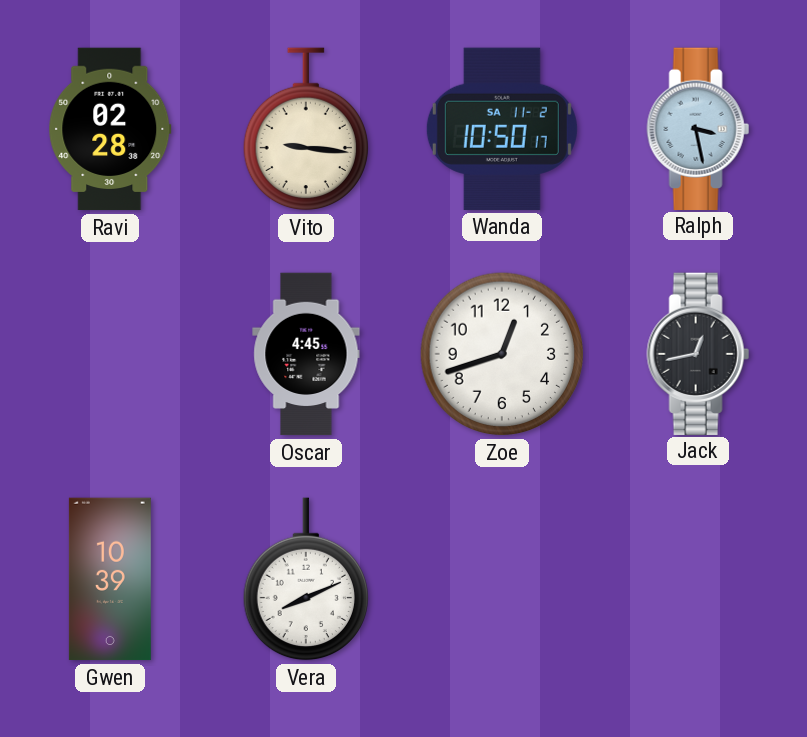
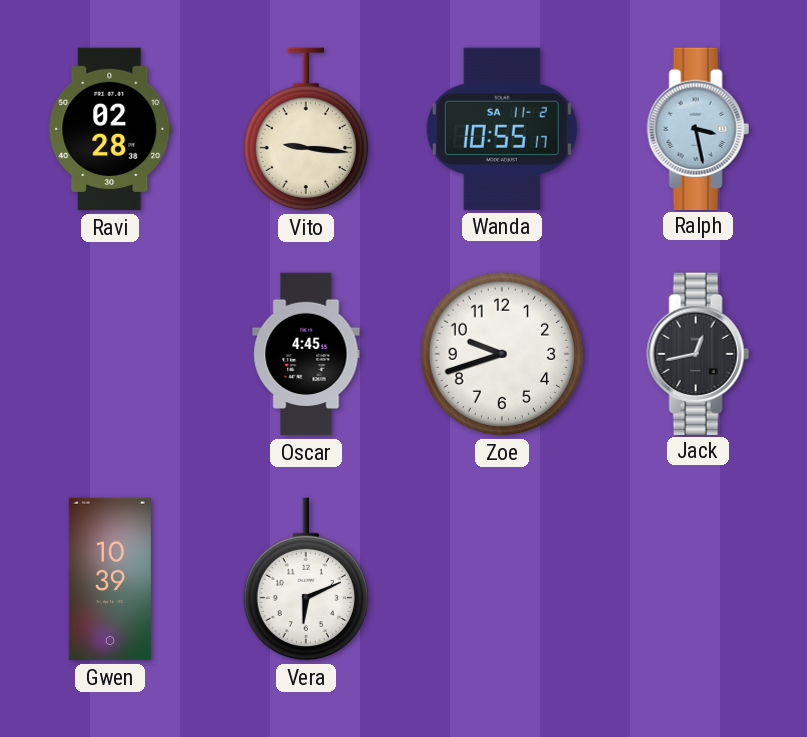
Wanda: 10:50 -> 10:55
Zoe: 12:42 -> 9:42
Vera: 8:11 -> 6:11
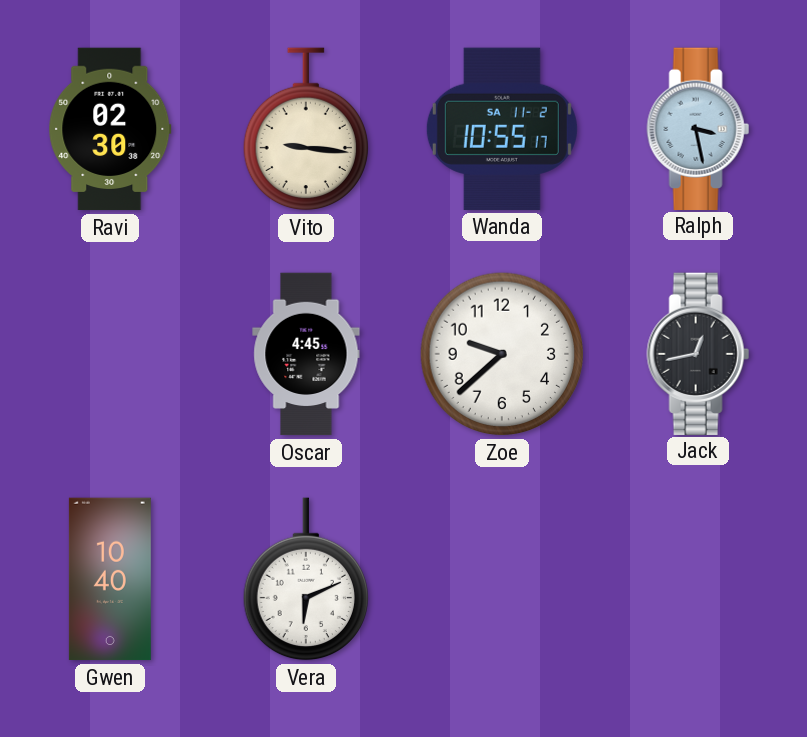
Ravi: 02:28 -> 02:30
Zoe: 9:42 -> 9:38
Gwen: 10:39 -> 10:40
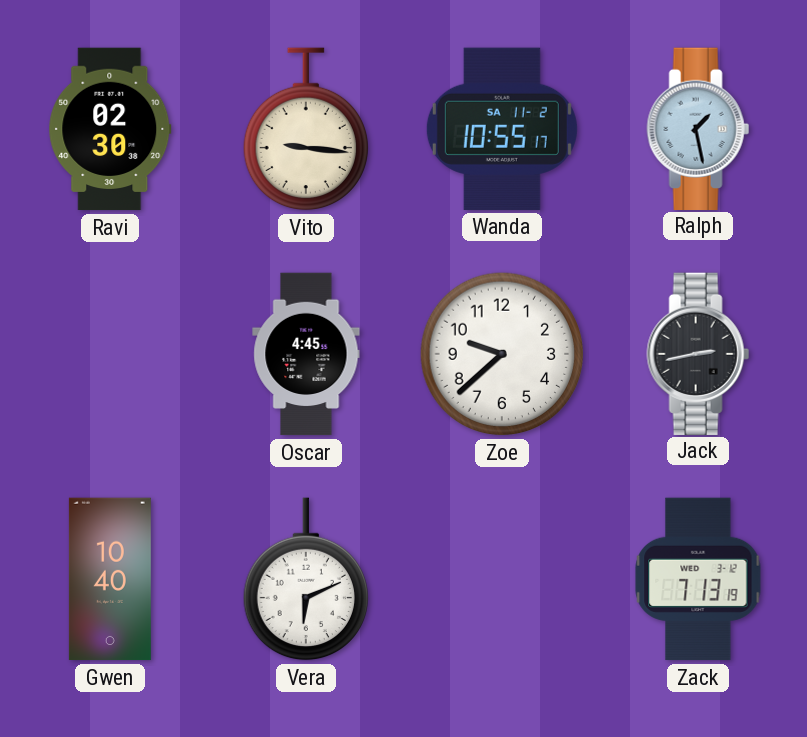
Ralph: 3:28 -> 1:28
Jack: 12:43 -> 2:43
Zack: none -> 7:13
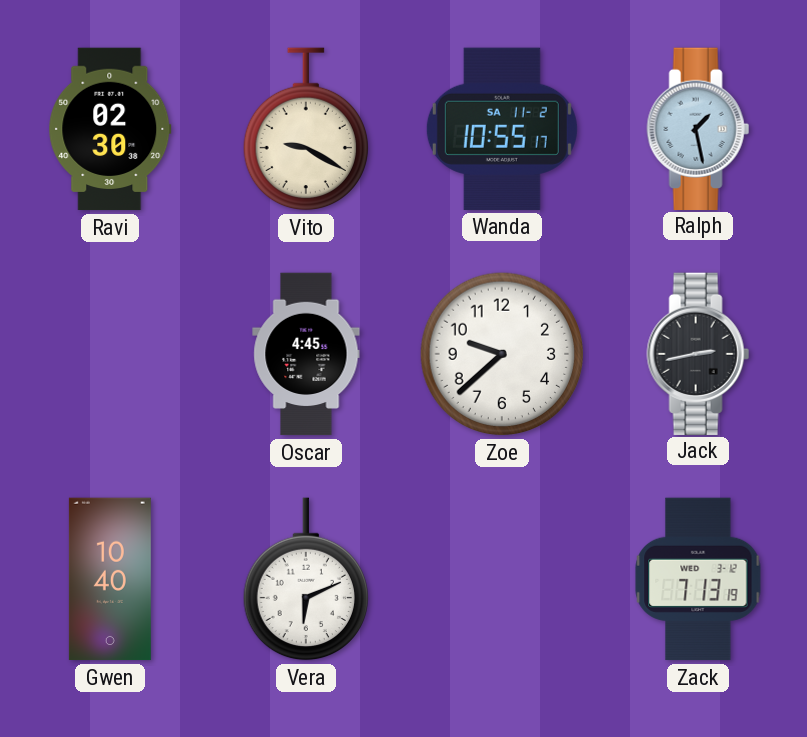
Vito: 9:16 -> 9:20
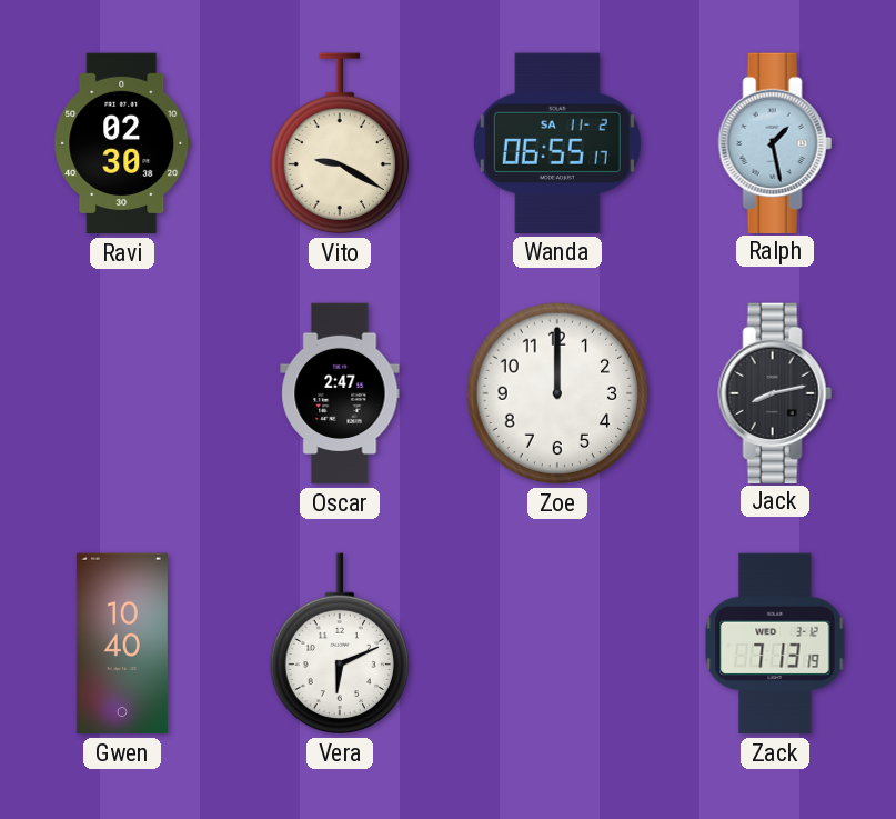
Wanda: 10:55 -> 06:55
Oscar: 4:45 -> 2:47
Zoe: 9:38 -> 12:00
Jack: 2:43 -> 8:13
